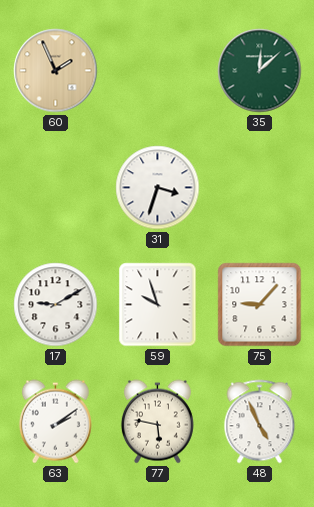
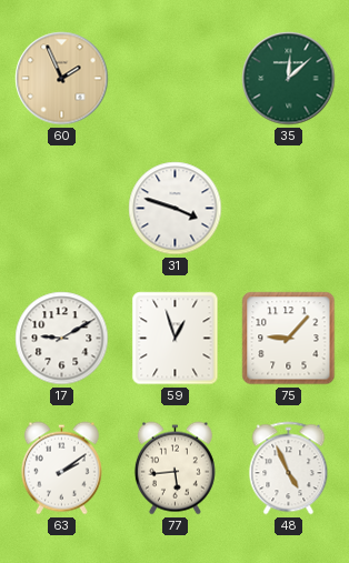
31: 3:33 -> 3:48
59: 9:57 -> 12:57
77: 5:47 -> 5:44
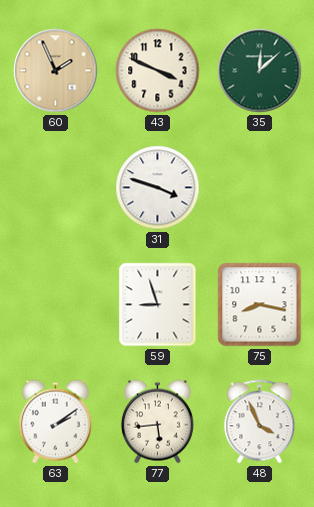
43: none -> 3:49
17: 9:10 -> none
59: 12:57 -> 8:57
75: 9:07 -> 8:17
48: 4:56 -> 3:56
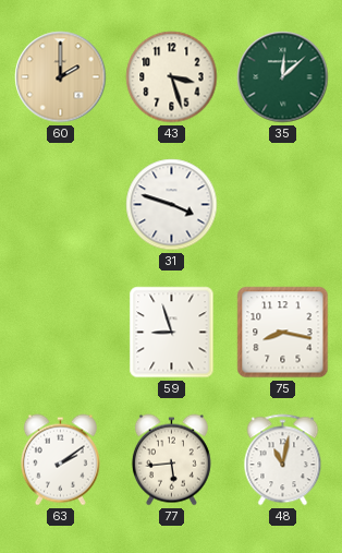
60: 1:56 -> 2:00
43: 3:49 -> 3:27
48: 3:56 -> 11:02
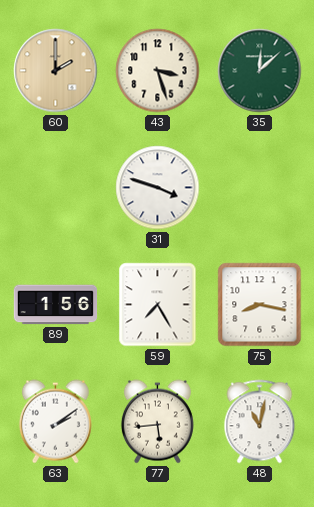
89: none -> 1:56
59: 8:57 -> 7:25
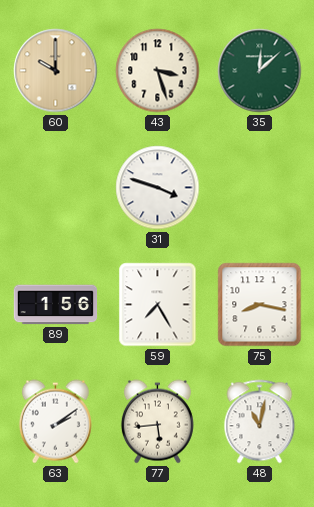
60: 2:00 -> 10:00
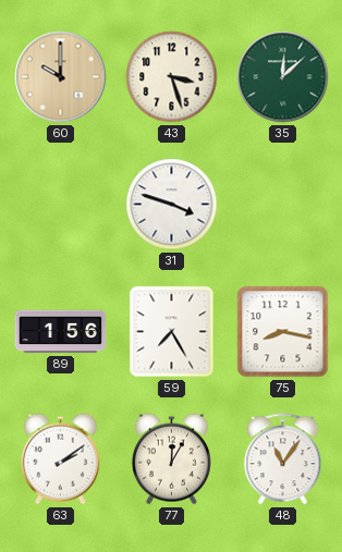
77: 5:44 -> 12:05
48: 11:02 -> 11:06
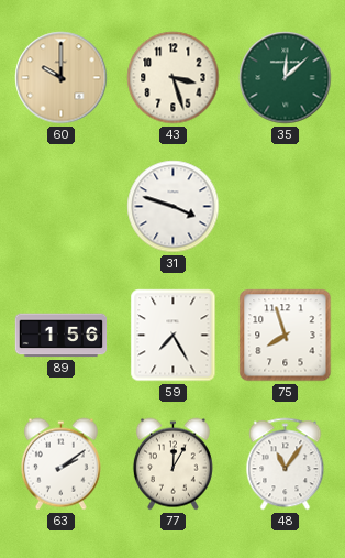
75: 8:17 -> 7:57
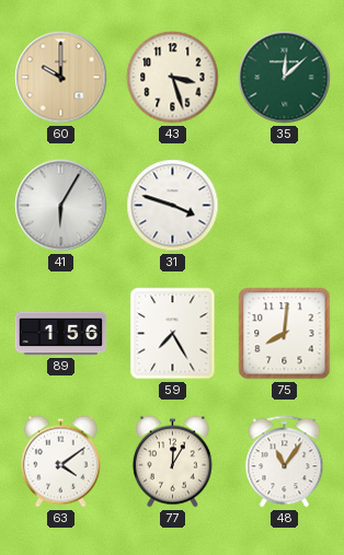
41: none -> 6:05
75: 7:57 -> 8:01
63: 2:09 -> 4:09
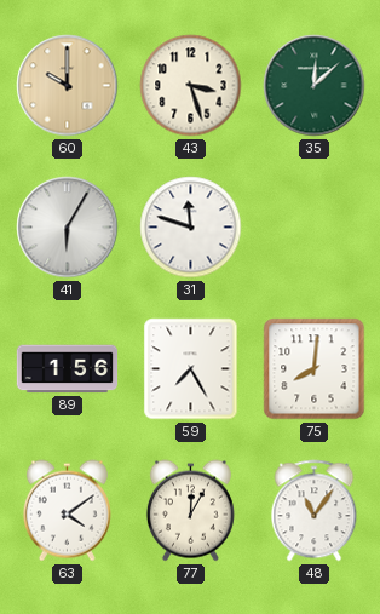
31: 3:48 -> 11:48
